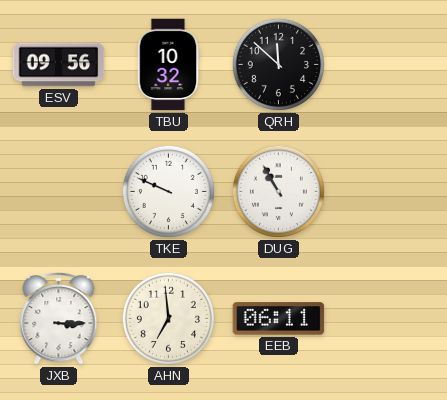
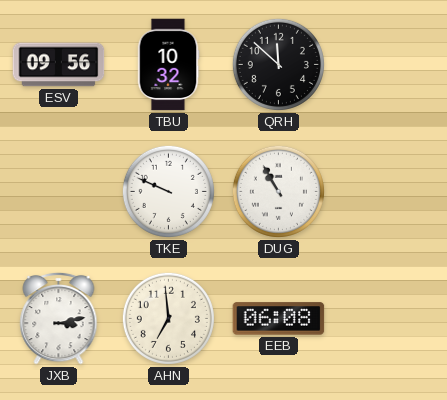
JXB: 3:15 -> 3:13
EEB: 06:11 -> 06:08
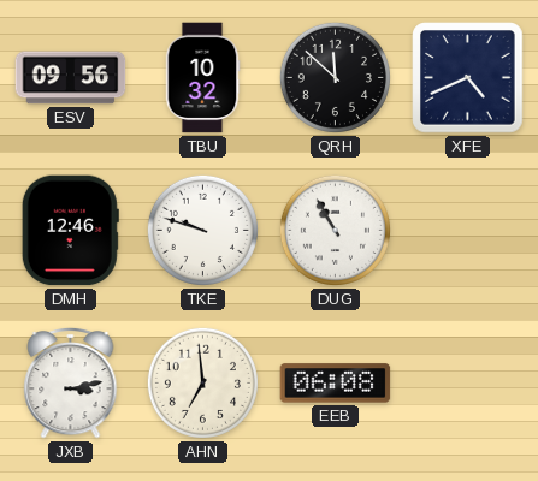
XFE: none -> 4:41
DMH: none -> 12:46
TKE: 9:49 -> 9:48
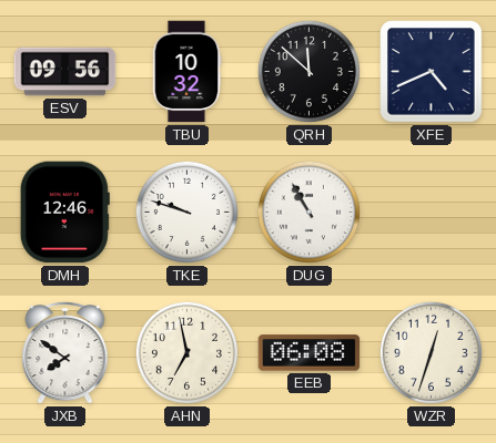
JXB: 3:13 -> 7:51
AHN: 6:59 -> 6:58
WZR: none -> 12:33
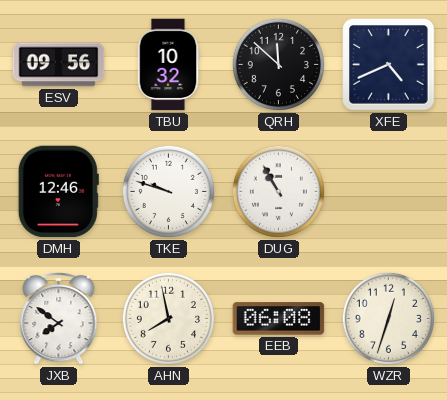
AHN: 6:58 -> 7:58
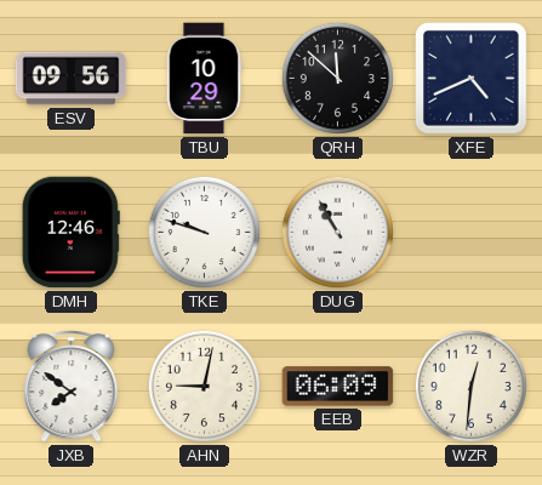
TBU: 10:32 -> 10:29
AHN: 7:58 -> 9:02
EEB: 06:08 -> 06:09
WZR: 12:33 -> 12:31
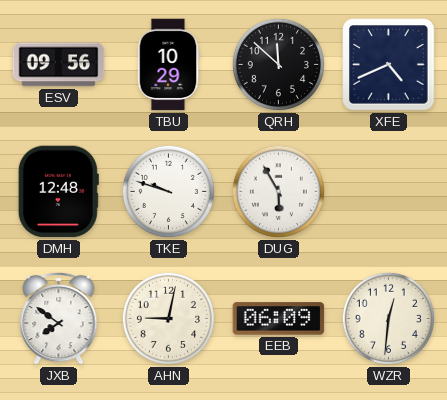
DMH: 12:46 -> 12:48
DUG: 10:55 -> 5:55
